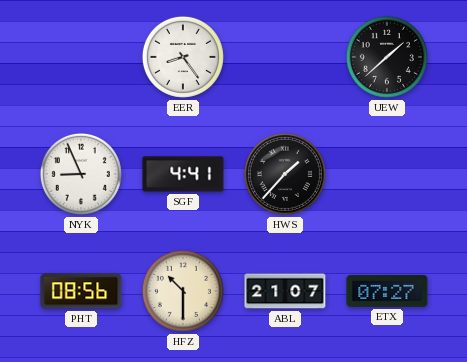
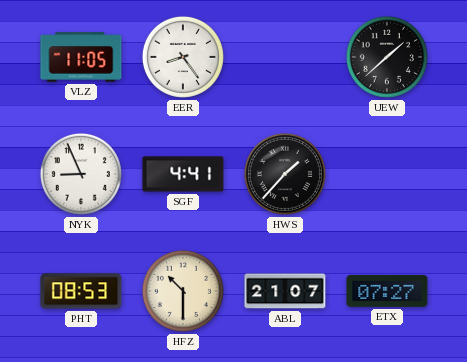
VLZ: none -> 11:05
PHT: 08:56 -> 08:53
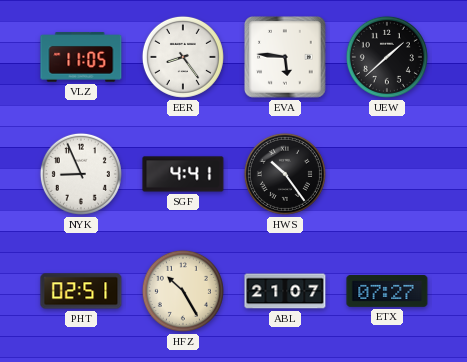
EVA: none -> 5:46
HWS: 1:37 -> 10:24
PHT: 08:53 -> 02:51
HFZ: 10:30 -> 10:25
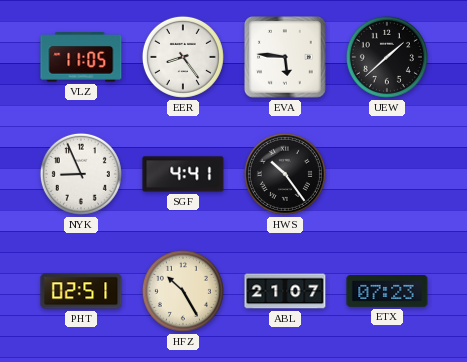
ETX: 07:27 -> 07:23
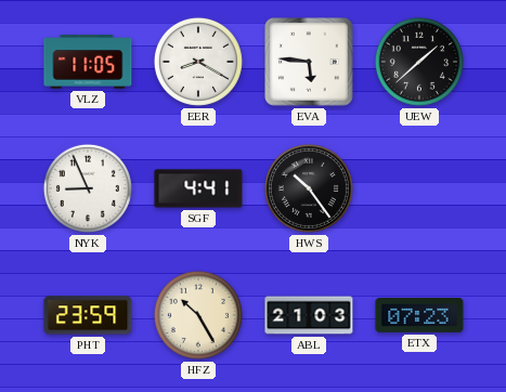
EER: 8:24 -> 8:20
PHT: 02:51 -> 23:59
ABL: 21:07 -> 21:03
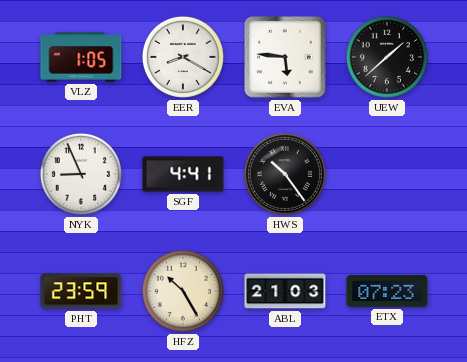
VLZ: 11:05 -> 1:05
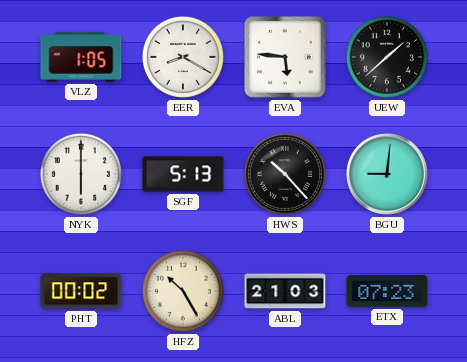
NYK: 8:56 -> 6:00
SGF: 4:41 -> 5:13
HWS: 10:24 -> 10:23
BGU: none -> 9:01
PHT: 23:59 -> 00:02
